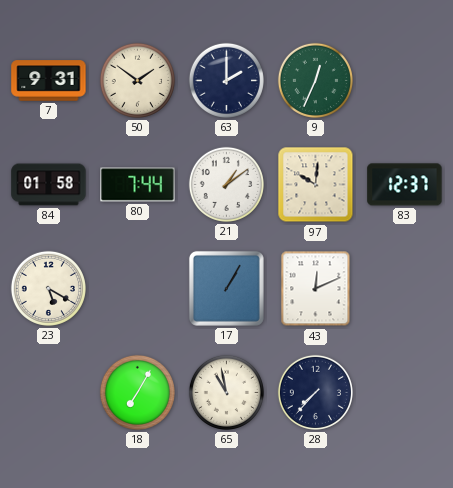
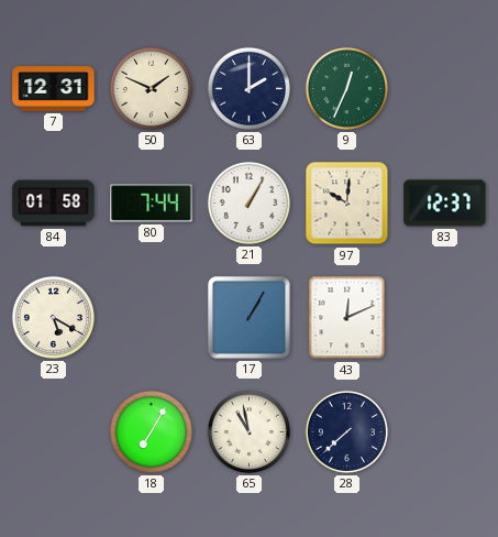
7: 9:31 -> 12:31
50: 1:51 -> 1:49
21: 1:09 -> 1:05
28: 7:37 -> 7:38
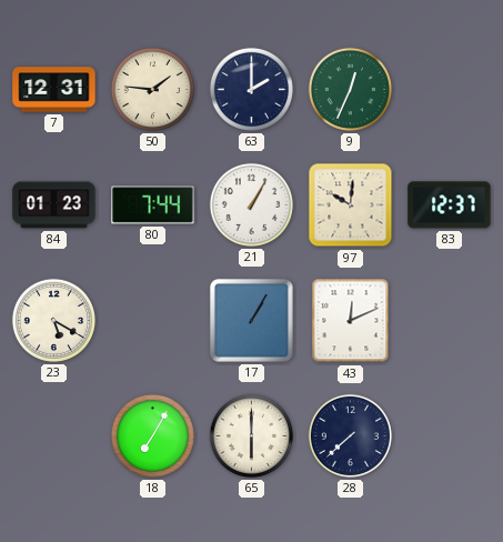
50: 1:49 -> 1:46
84: 01:58 -> 01:23
65: 10:58 -> 6:00
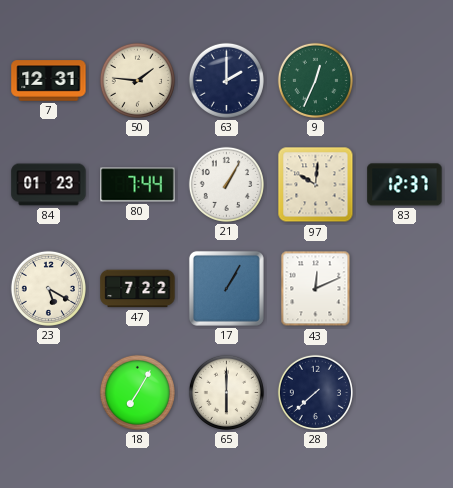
47: none -> 7:22
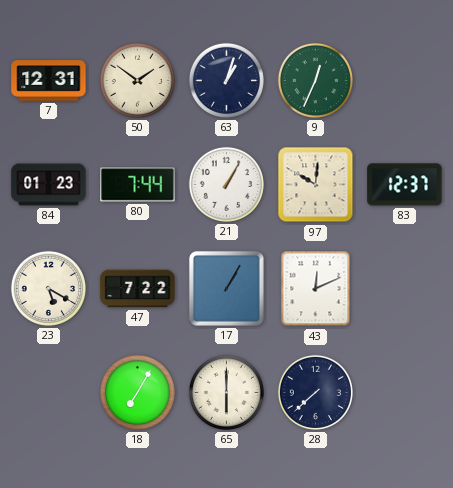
50: 1:46 -> 1:51
63: 2:00 -> 1:03
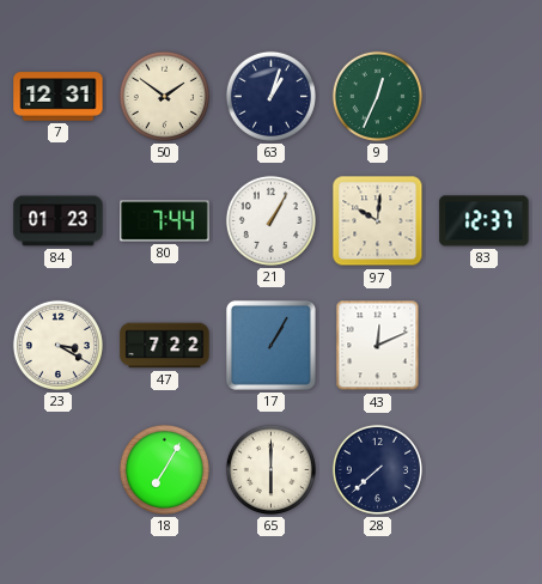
23: 5:20 -> 3:20
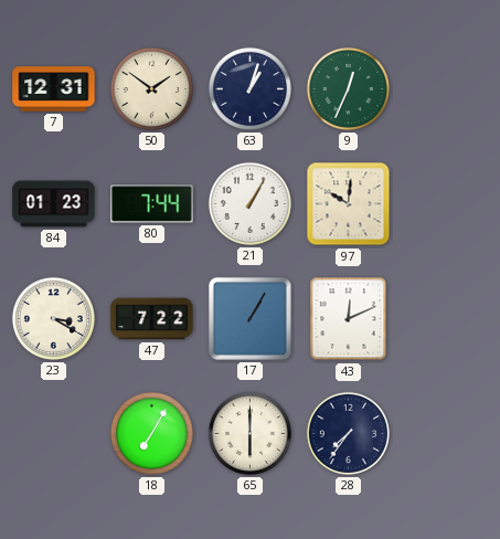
83: 12:37 -> none
28: 7:38 -> 7:36
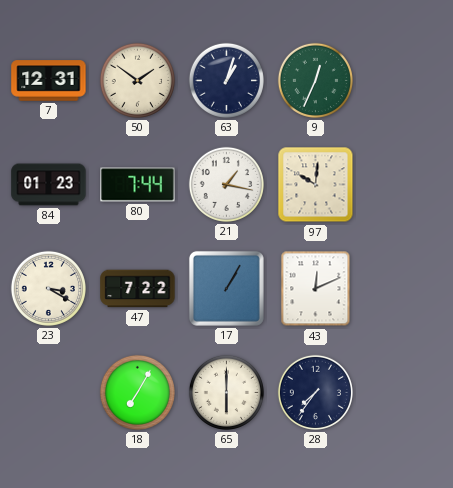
21: 1:05 -> 1:17
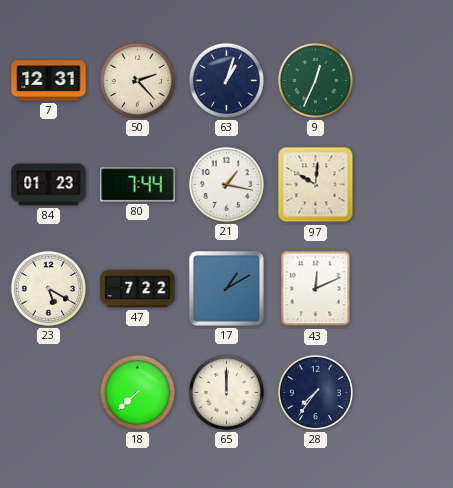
50: 1:51 -> 2:23
23: 3:20 -> 5:20
17: 1:05 -> 1:10
18: 7:05 -> 7:38
65: 6:00 -> 12:00
